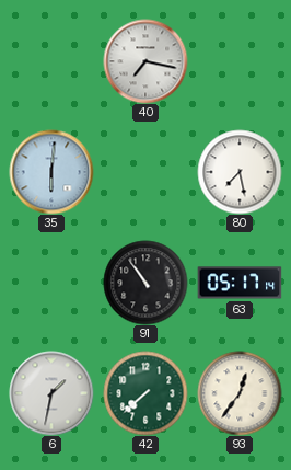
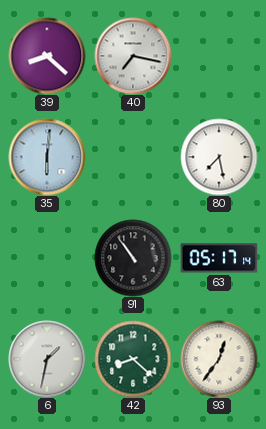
39: none -> 8:22
42: 7:38 -> 8:22
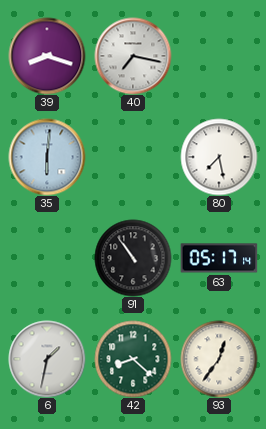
39: 8:22 -> 8:18
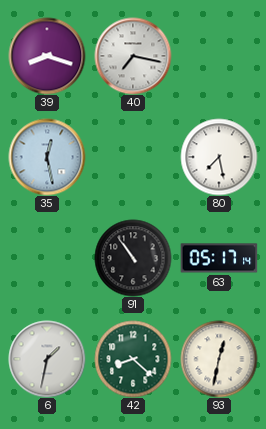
35: 6:01 -> 12:28
93: 12:36 -> 12:32
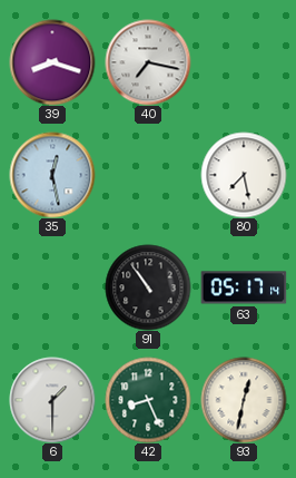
6: 1:32 -> 1:30
42: 8:22 -> 8:26
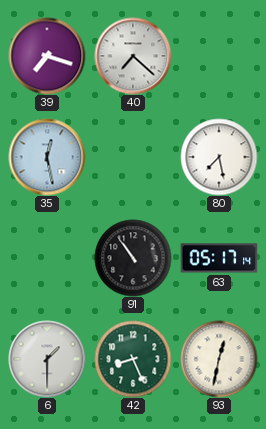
39: 8:18 -> 7:18
40: 7:17 -> 7:22
